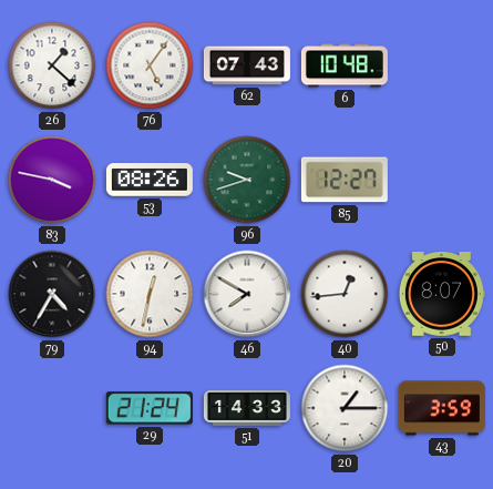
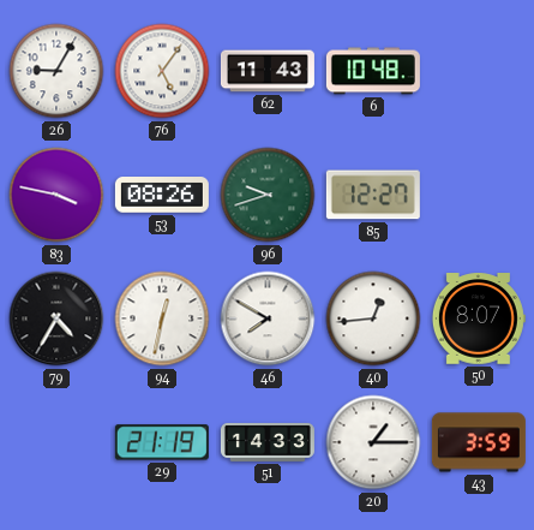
26: 1:22 -> 9:05
62: 07:43 -> 11:43
29: 21:24 -> 21:19
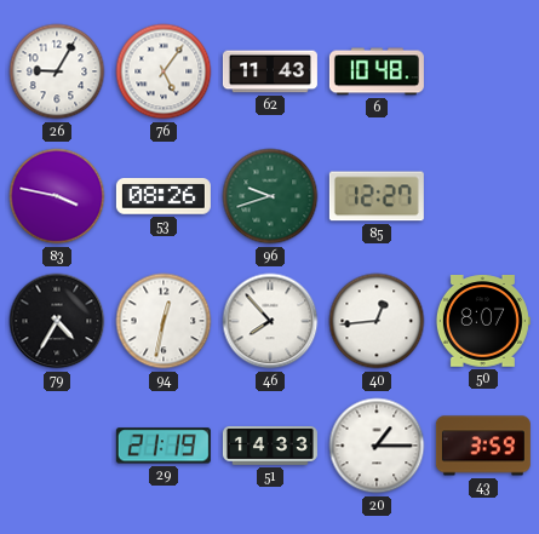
46: 7:50 -> 7:53
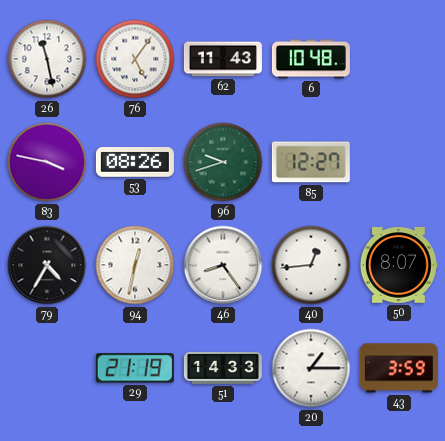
26: 9:05 -> 11:28
46: 7:53 -> 8:24
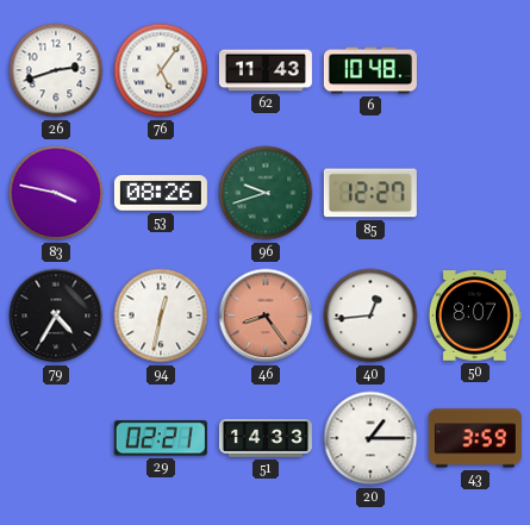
26: 11:28 -> 2:42
46 dial: white -> salmon
29: 21:19 -> 02:21
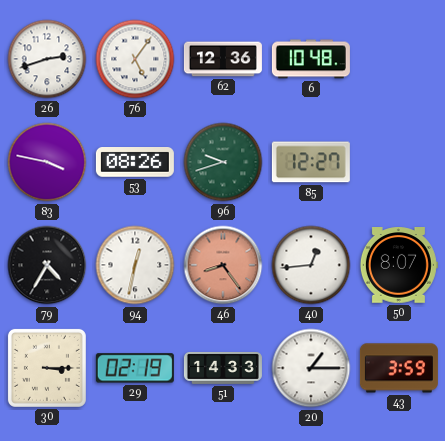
62: 11:43 -> 12:36
30: none -> 3:15
29: 02:21 -> 02:19
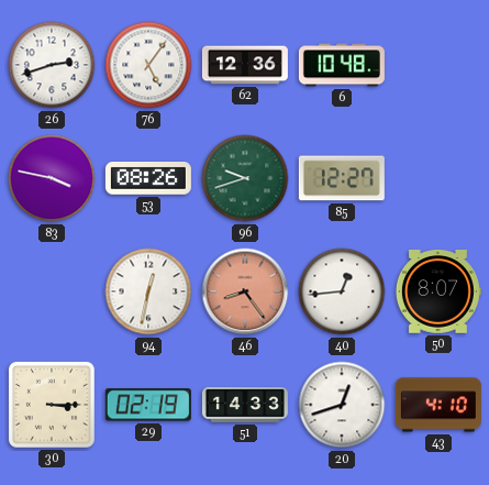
79: 4:35 -> none
20: 1:15 -> 12:42
43: 3:59 -> 4:10
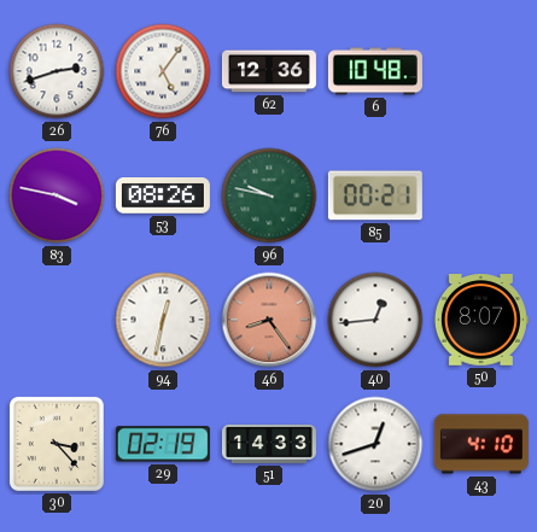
96: 9:42 -> 9:47
85: 12:27 -> 00:21
30: 3:15 -> 3:23
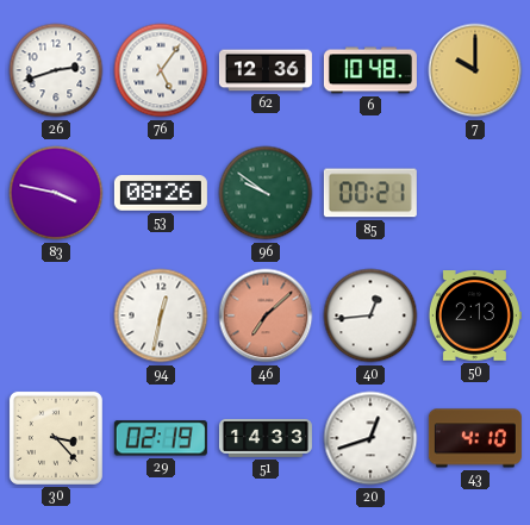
7: none -> 10:00
96: 9:47 -> 9:51
46: 8:24 -> 7:08
50: 8:07 -> 2:13
